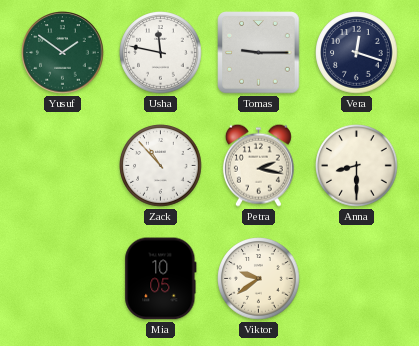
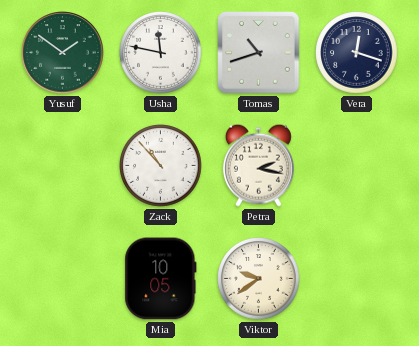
Tomas: 9:15 -> 10:42
Anna: 8:30 -> none
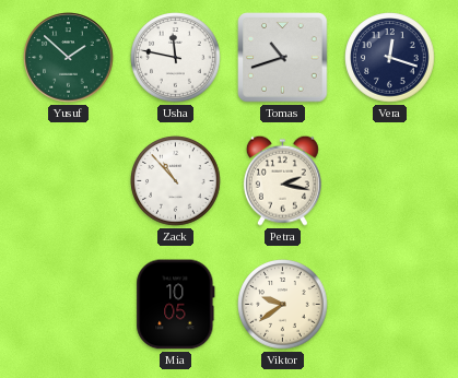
Yusuf: 1:51 -> 1:52
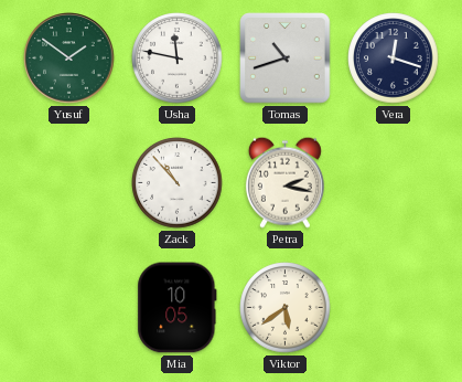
Yusuf: 1:52 -> 1:51
Viktor: 9:39 -> 5:39
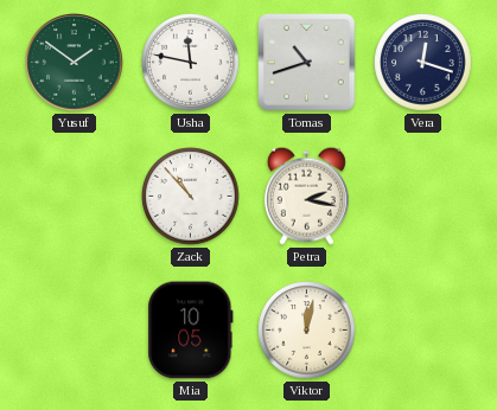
Viktor: 5:39 -> 12:02
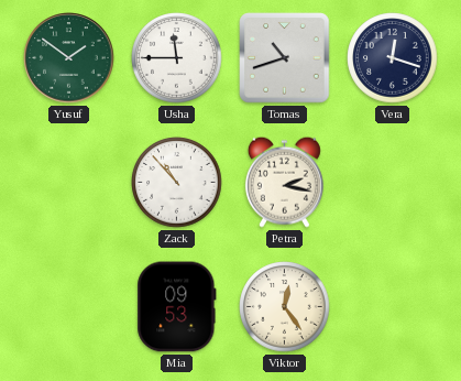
Usha: 11:47 -> 11:45
Mia: 10:05 -> 09:53
Viktor: 12:02 -> 12:24
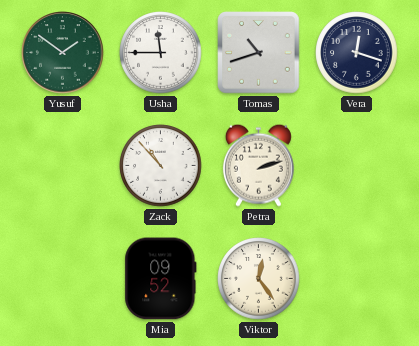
Petra: 2:17 -> 2:12
Mia: 09:53 -> 09:52
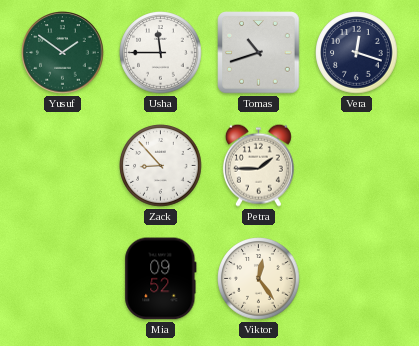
Zack: 10:53 -> 8:53
Petra: 2:12 -> 1:45
